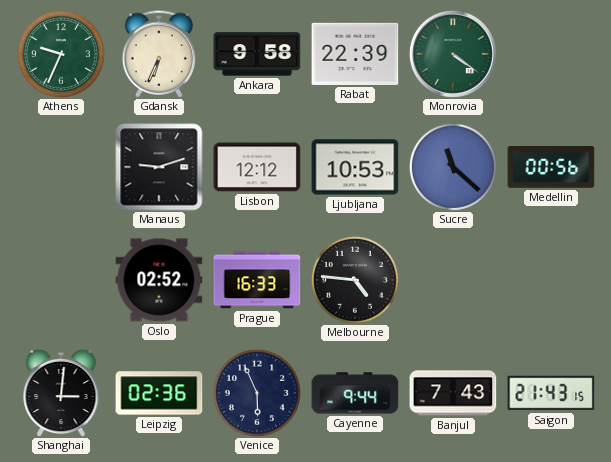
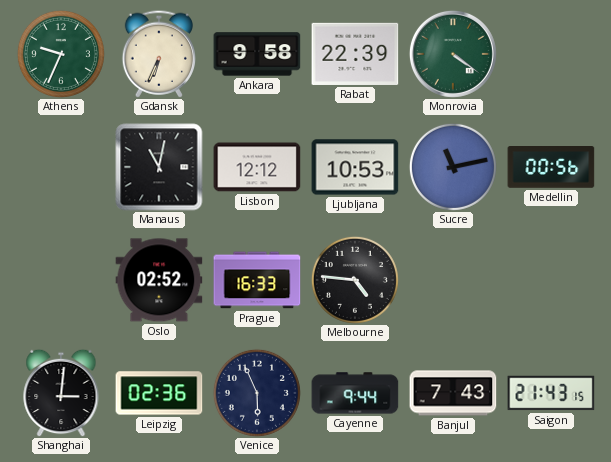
Manaus: 9:12 -> 11:02
Sucre: 11:22 -> 11:13
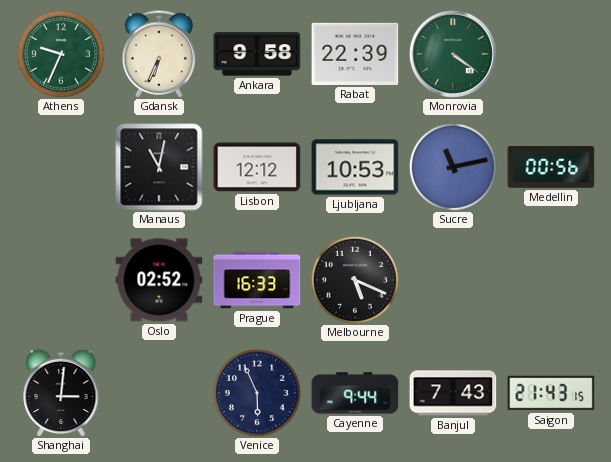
Melbourne: 4:46 -> 5:19
Leipzig: 02:36 -> none
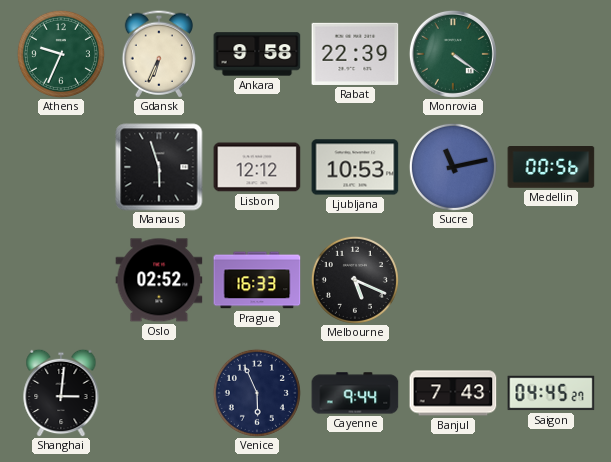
Manaus: 11:02 -> 5:57
Saigon: 21:43 -> 04:45
